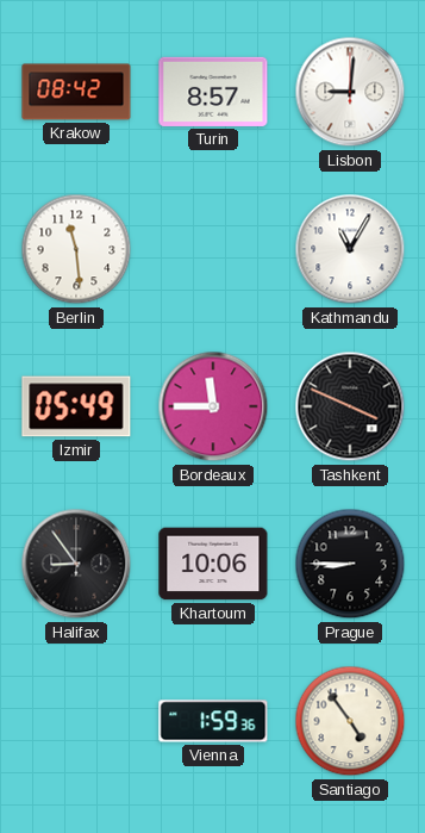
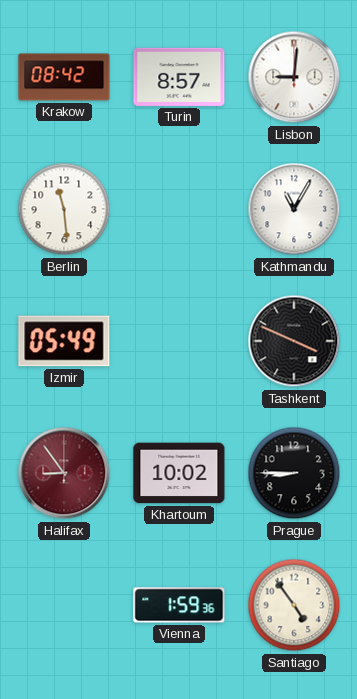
Bordeaux: 11:45 -> none
Halifax dial: black -> burgundy
Khartoum: 10:06 -> 10:02
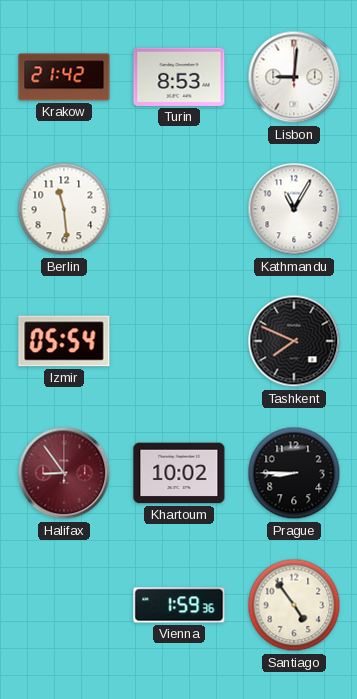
Krakow: 08:42 -> 21:42
Turin: 8:57 -> 8:53
Izmir: 05:49 -> 05:54
Tashkent: 3:49 -> 7:49
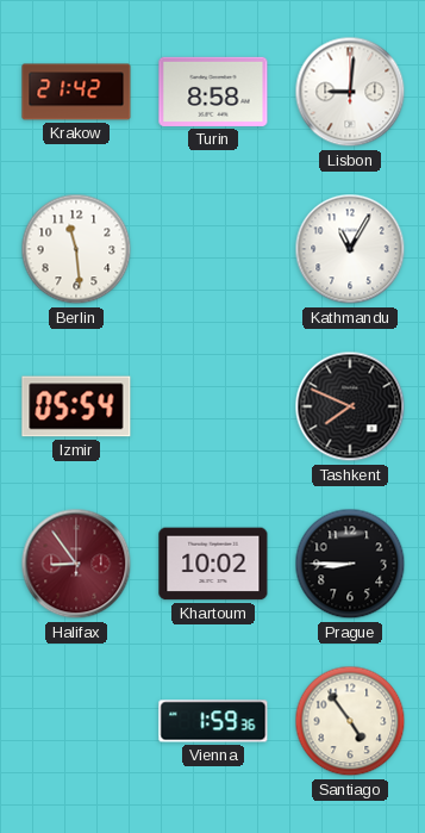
Turin: 8:53 -> 8:58
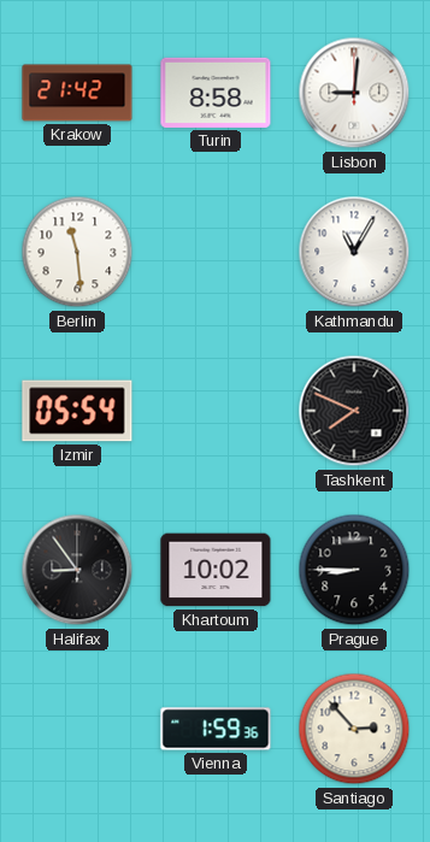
Halifax dial: burgundy -> black
Santiago: 4:54 -> 2:53
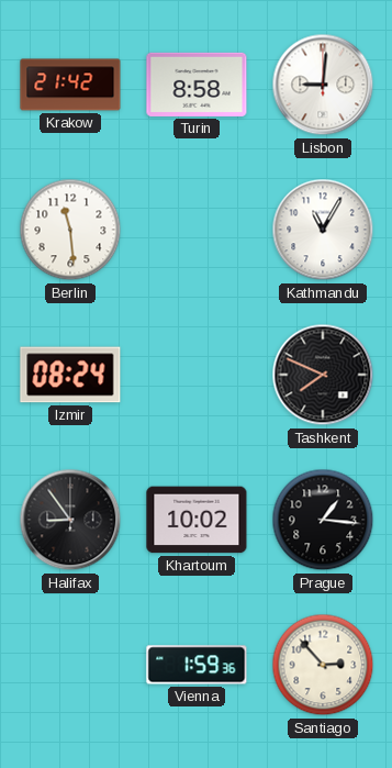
Izmir: 05:54 -> 08:24
Prague: 8:45 -> 1:16
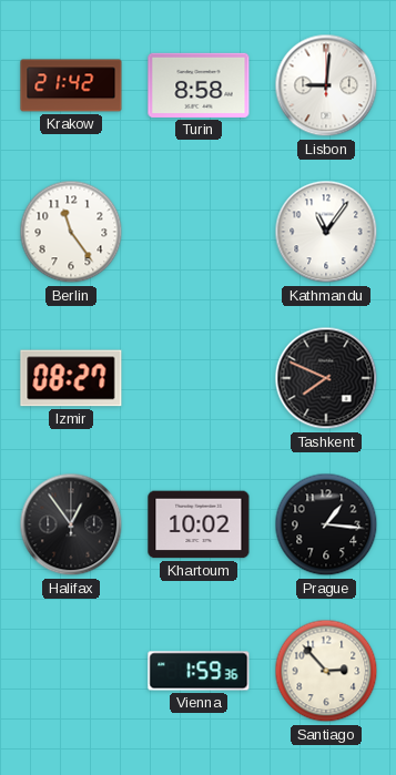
Berlin: 11:29 -> 11:24
Kathmandu: 11:05 -> 11:06
Izmir: 08:24 -> 08:27
Halifax: 8:54 -> 12:54
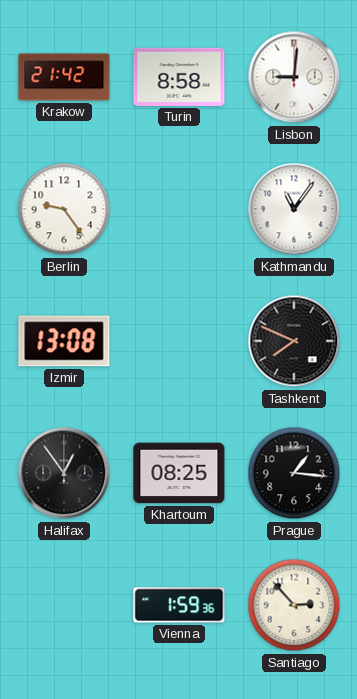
Berlin: 11:24 -> 9:24
Izmir: 08:27 -> 13:08
Khartoum: 10:02 -> 08:25
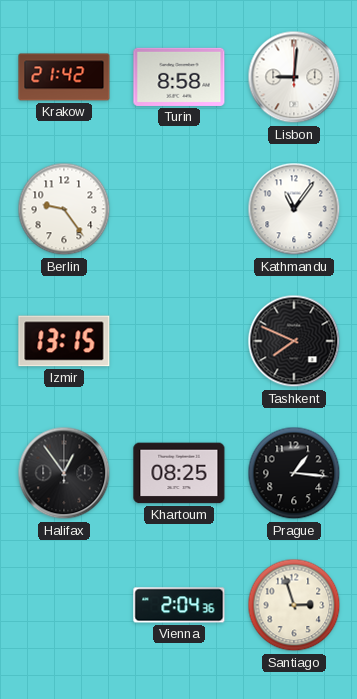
Izmir: 13:08 -> 13:15
Vienna: 1:59 -> 2:04
Santiago: 2:53 -> 2:57
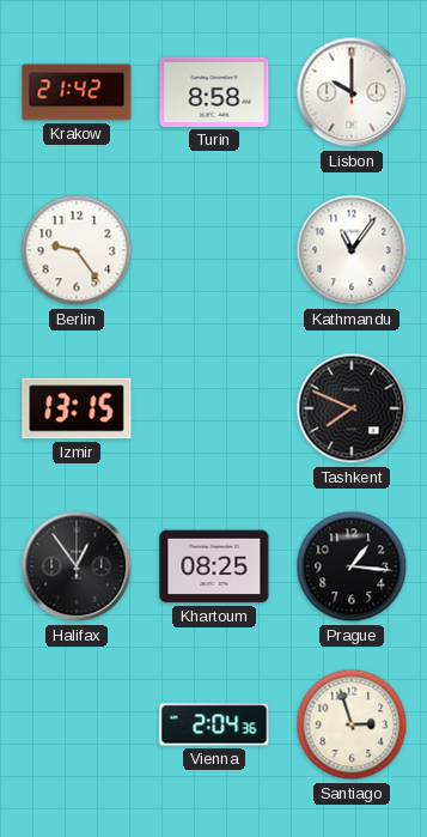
Lisbon: 9:01 -> 10:00
